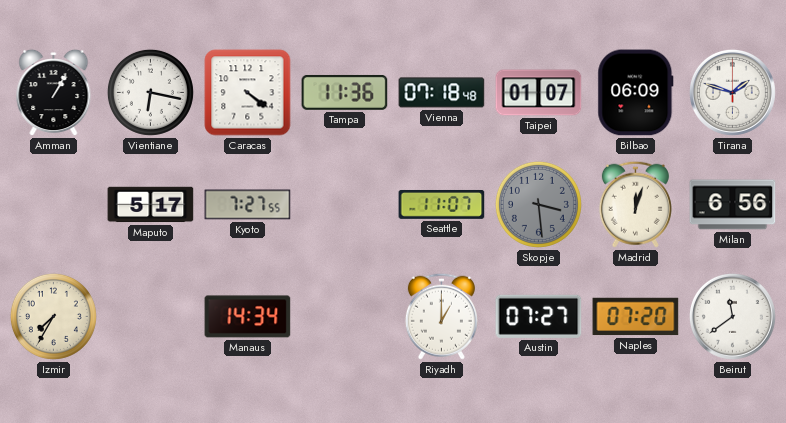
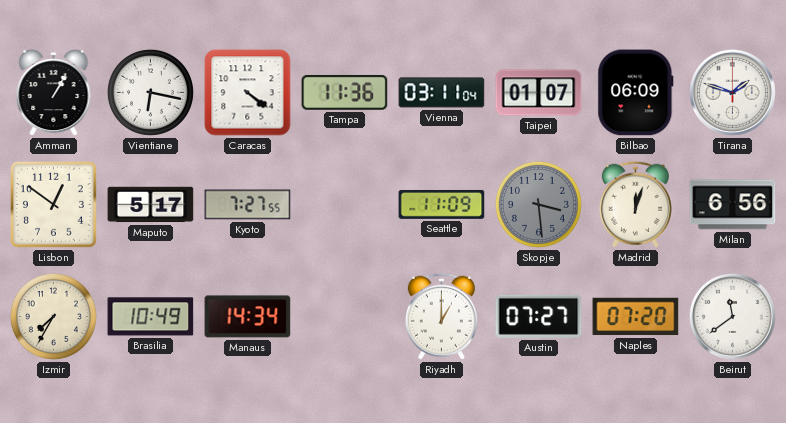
Vienna: 07:18 -> 03:11
Lisbon: none -> 12:51
Seattle: 11:07 -> 11:09
Brasilia: none -> 10:49
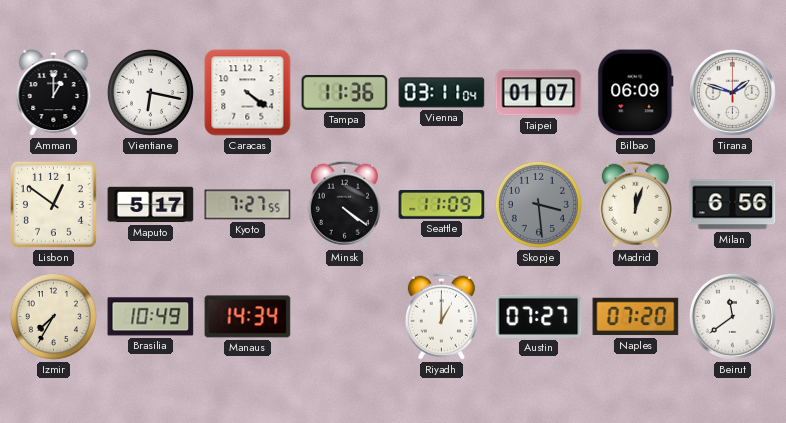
Amman: 1:05 -> 1:00
Minsk: none -> 4:21
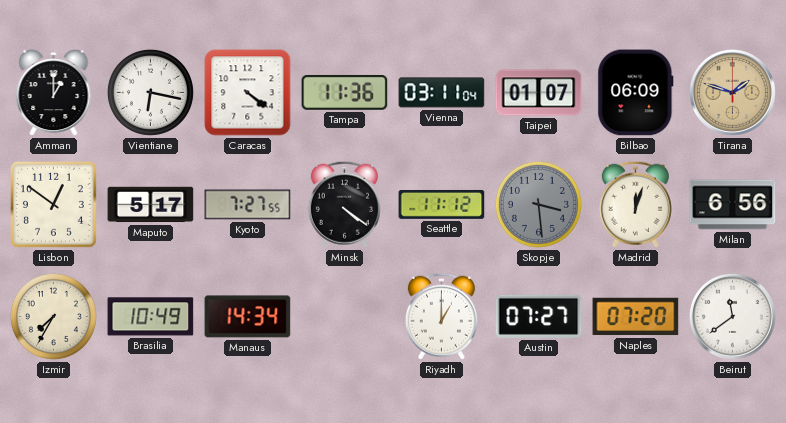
Tirana dial: white -> champagne
Seattle: 11:09 -> 11:12
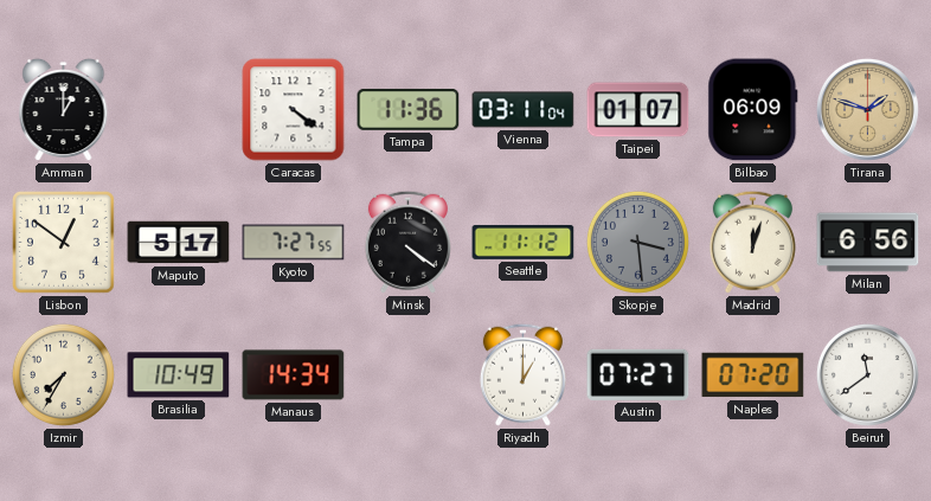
Vientiane: 6:17 -> none
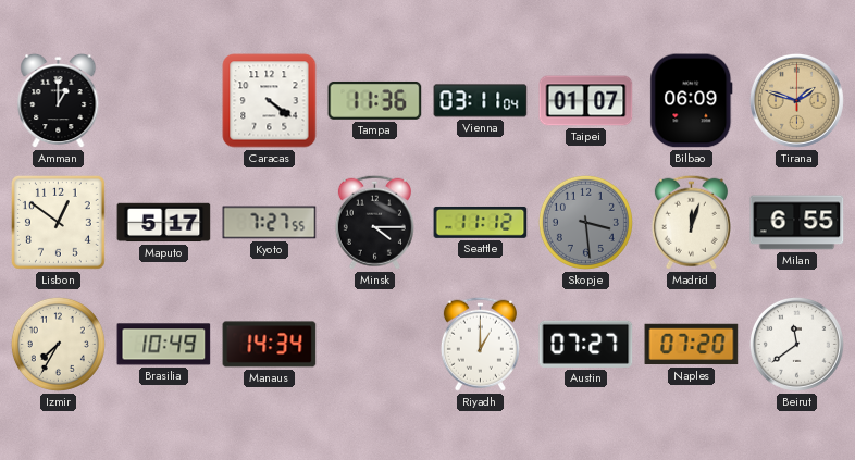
Minsk: 4:21 -> 4:15
Milan: 6:56 -> 6:55
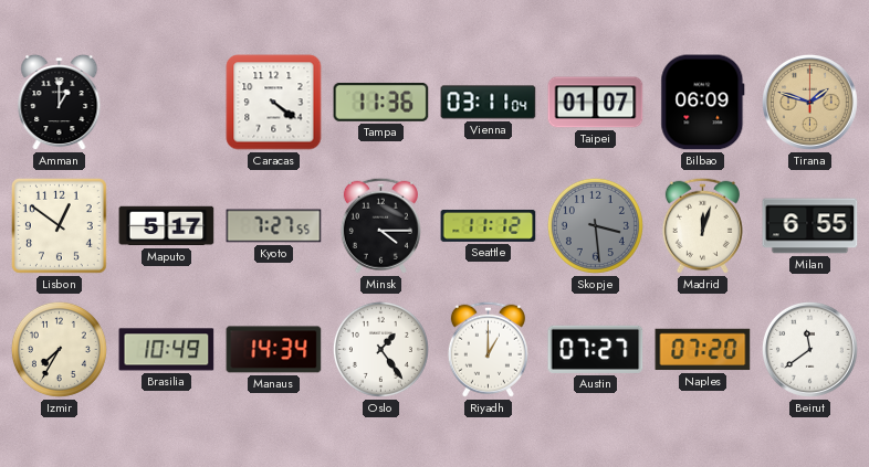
Oslo: none -> 1:24
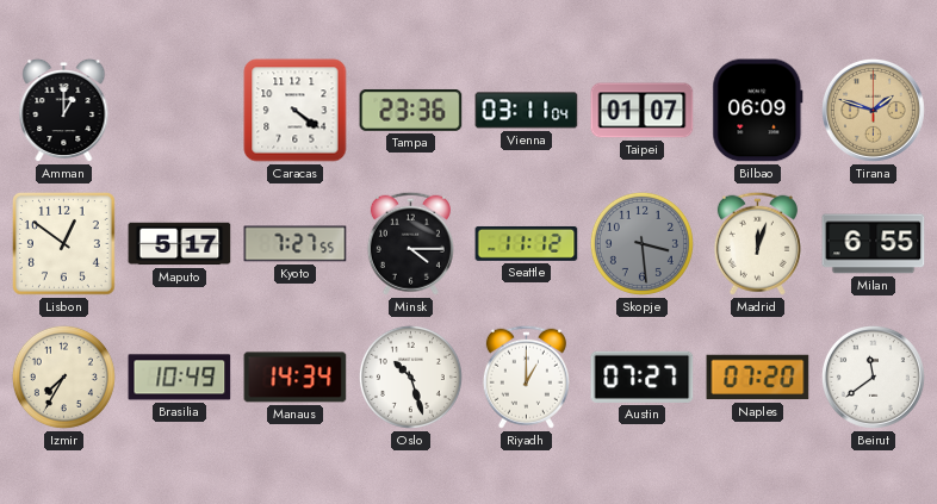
Tampa: 11:36 -> 23:36
Oslo: 1:24 -> 10:27
